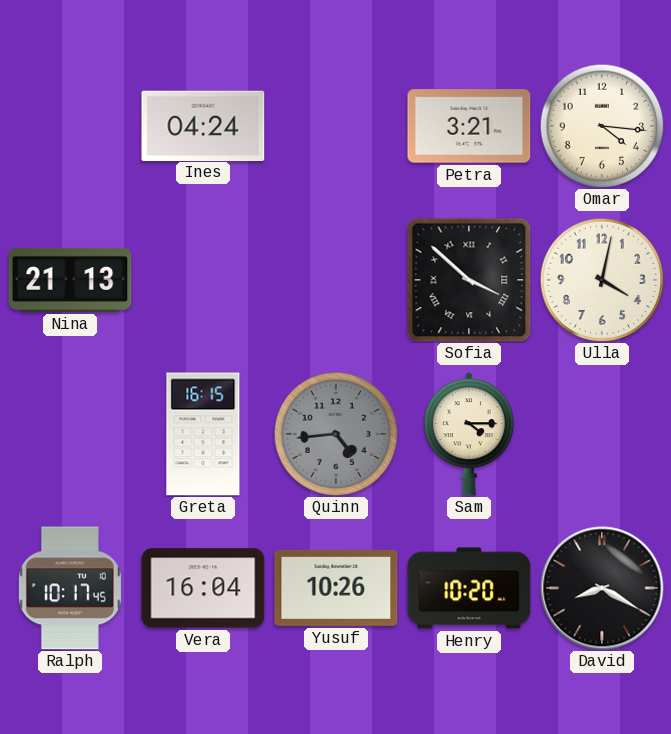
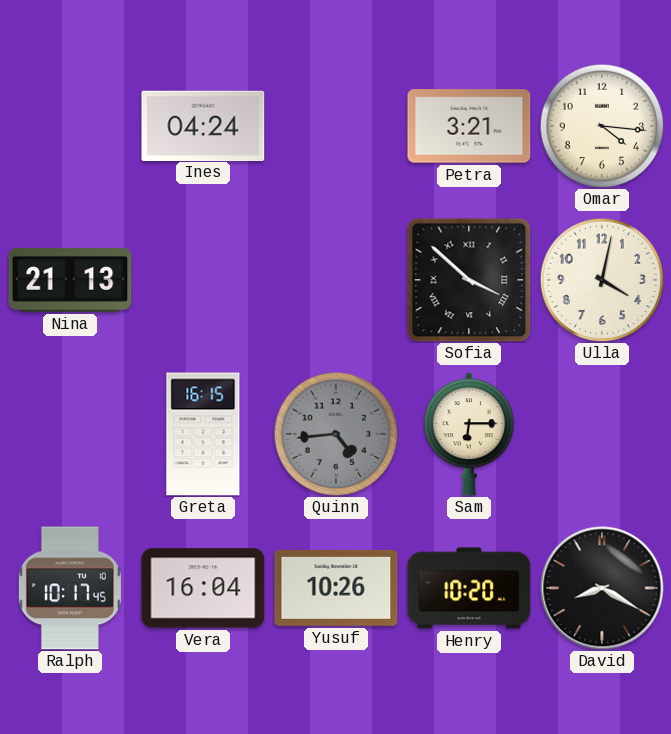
Sam: 4:15 -> 6:15
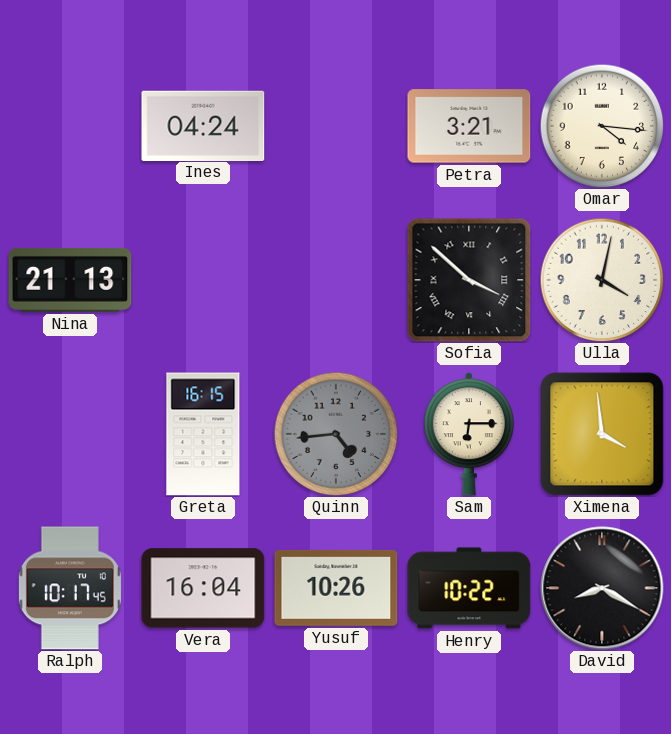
Ximena: none -> 3:59
Henry: 10:20 -> 10:22
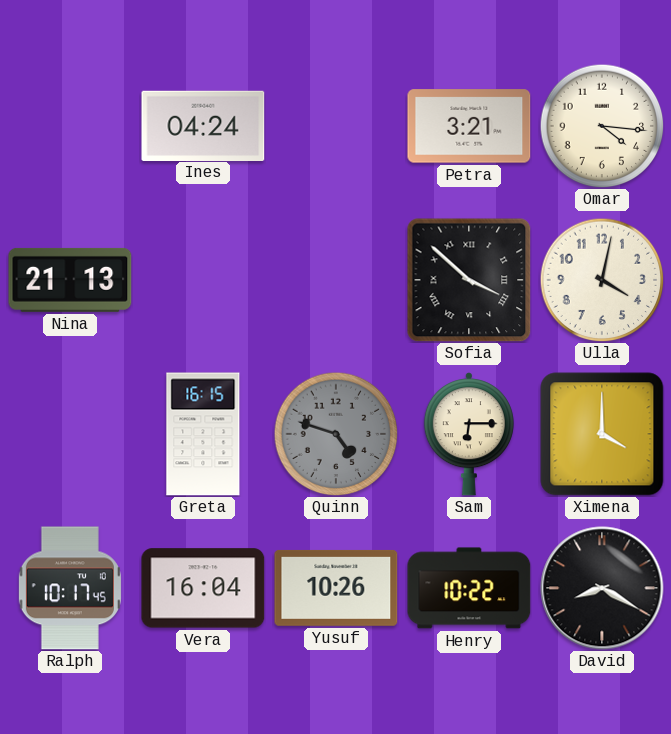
Quinn: 4:44 -> 4:48
Ximena: 3:59 -> 4:00
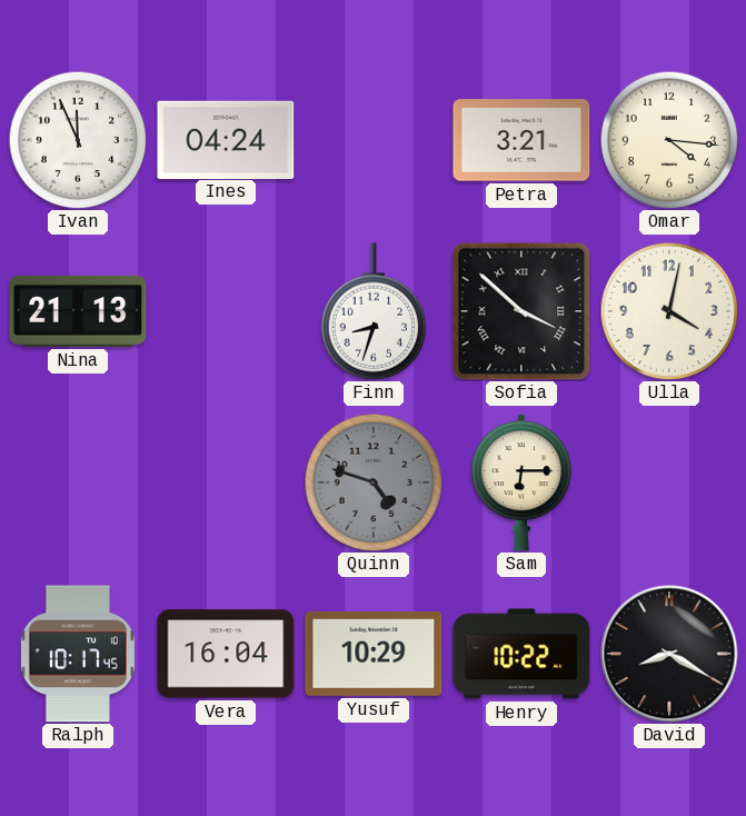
Ivan: none -> 11:56
Finn: none -> 8:33
Greta: 16:15 -> none
Ximena: 4:00 -> none
Yusuf: 10:26 -> 10:29
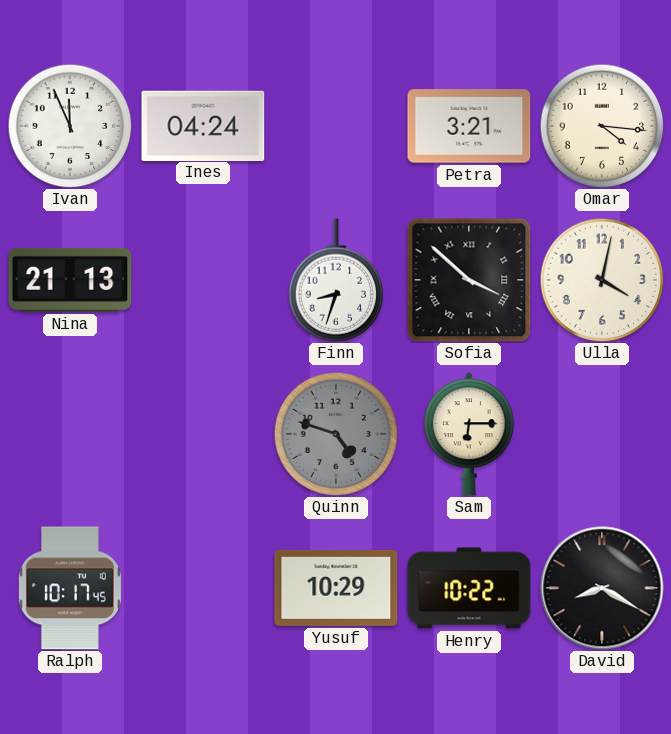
Vera: 16:04 -> none
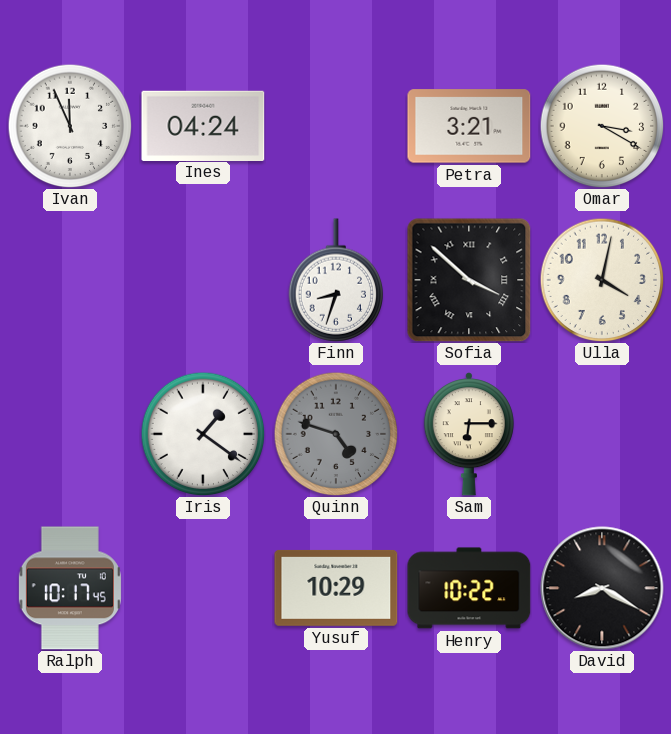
Omar: 4:16 -> 3:20
Nina: 21:13 -> none
Iris: none -> 1:21
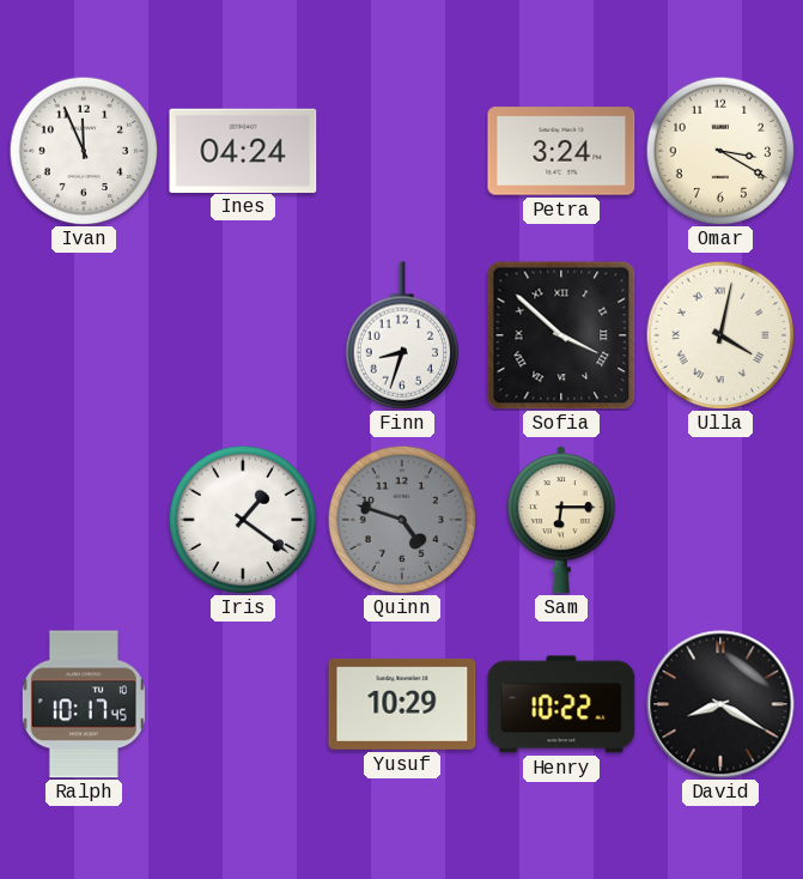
Petra: 3:21 -> 3:24
Ulla numerals: Arabic -> Roman
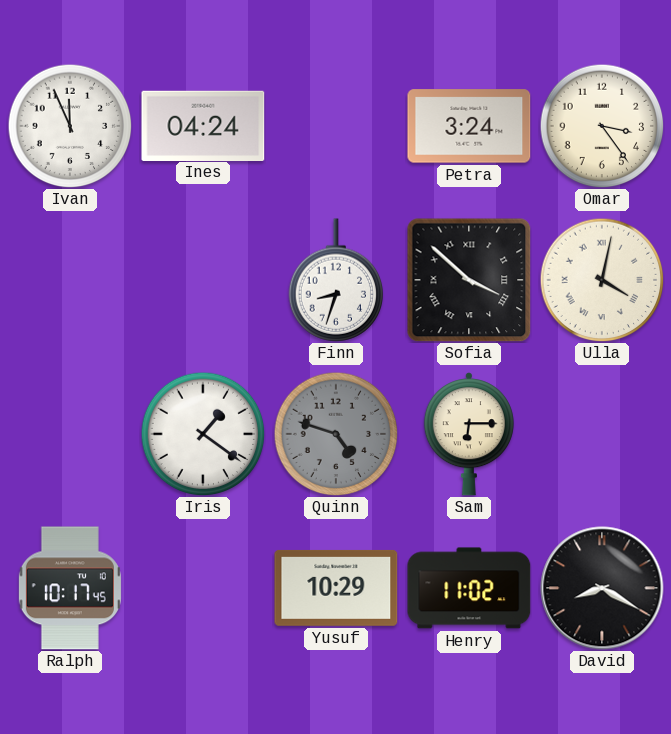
Omar: 3:20 -> 3:24
Henry: 10:22 -> 11:02
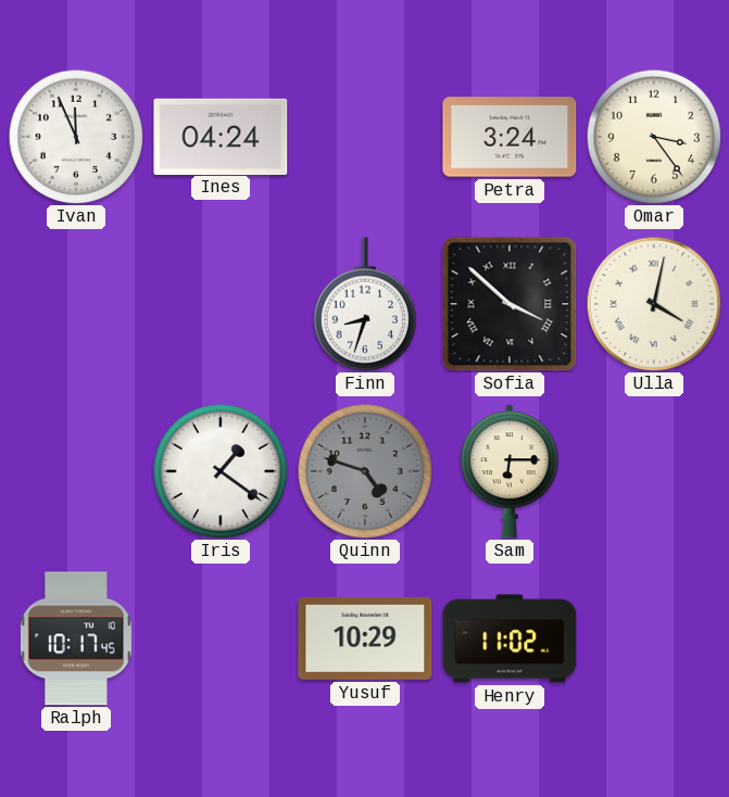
David: 8:20 -> none
